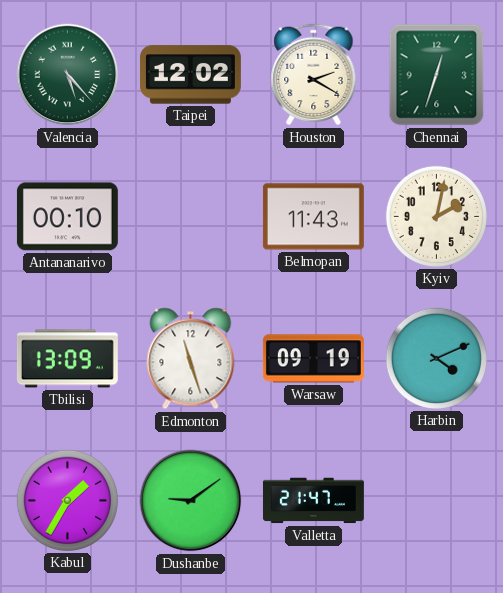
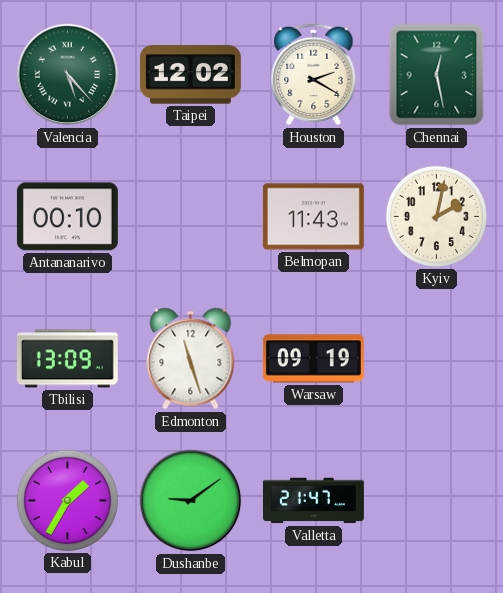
Chennai: 12:33 -> 12:28
Harbin: 4:11 -> none
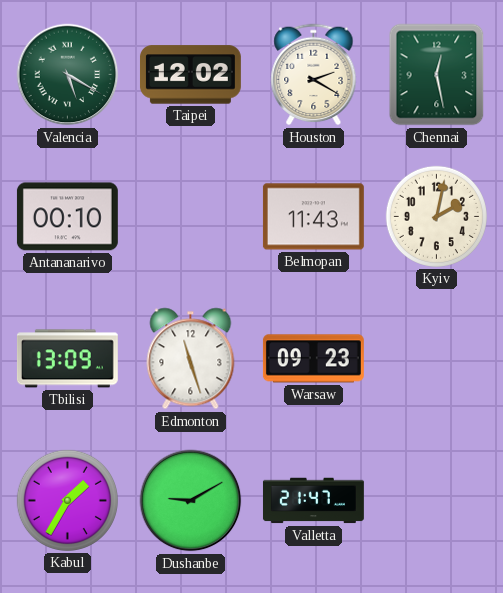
Valencia: 5:23 -> 5:20
Warsaw: 09:19 -> 09:23
Dushanbe: 9:09 -> 9:10
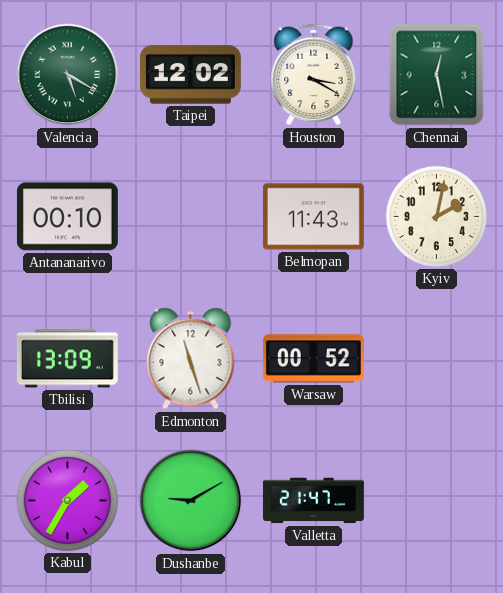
Houston: 2:20 -> 3:20
Warsaw: 09:23 -> 00:52
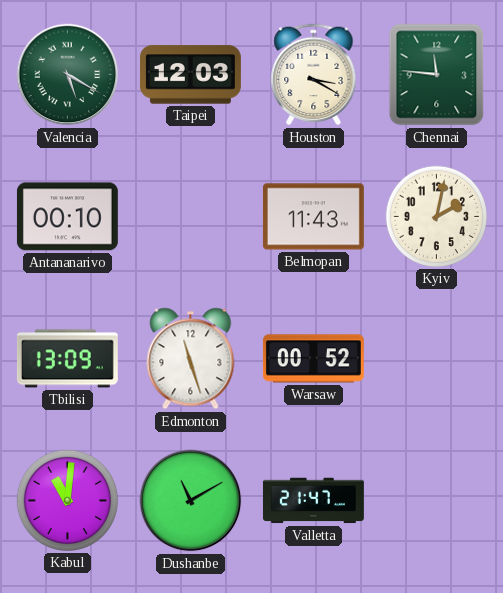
Taipei: 12:02 -> 12:03
Chennai: 12:28 -> 11:46
Kabul: 1:35 -> 11:01
Dushanbe: 9:10 -> 11:10
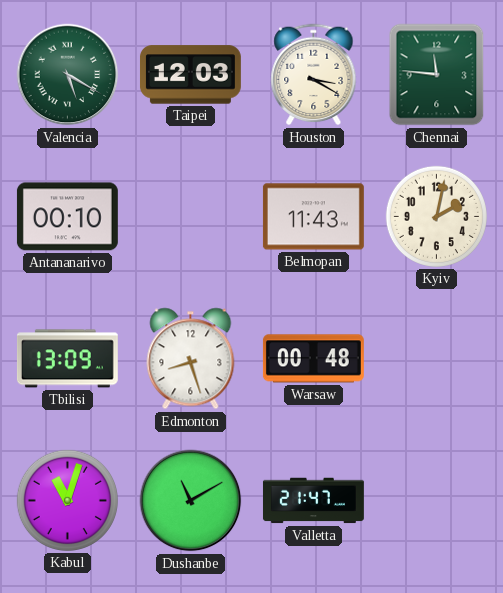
Edmonton: 11:27 -> 8:27
Warsaw: 00:52 -> 00:48
Kabul: 11:01 -> 11:03
